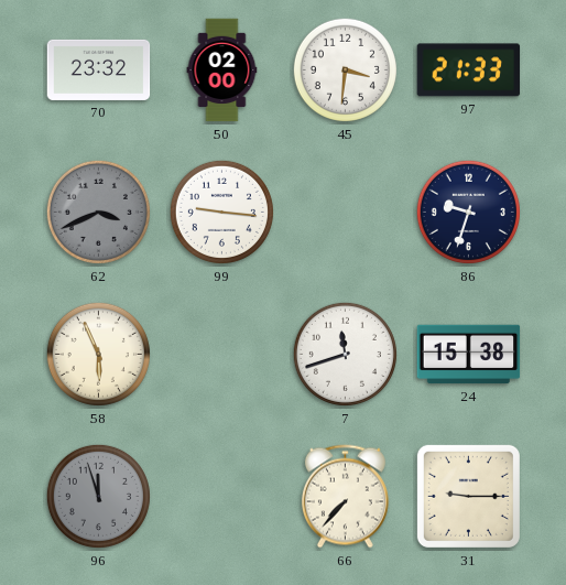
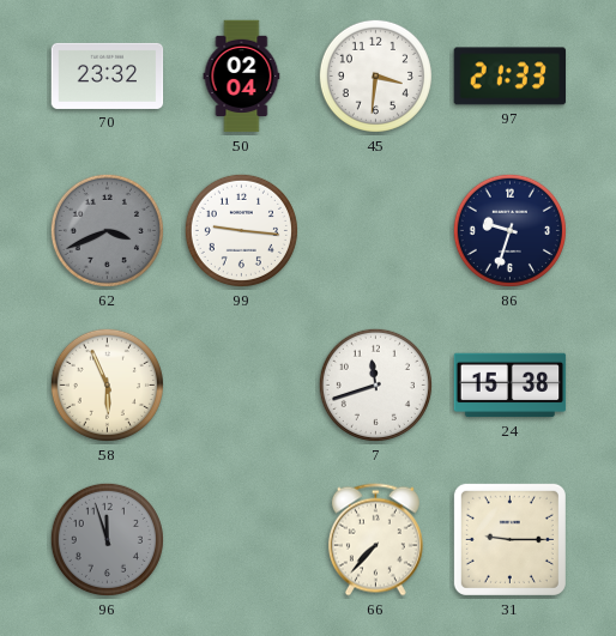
50: 02:00 -> 02:04
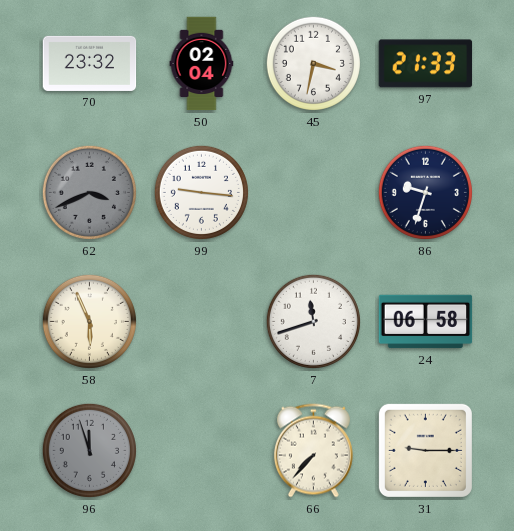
45: 3:31 -> 3:32
24: 15:38 -> 06:58
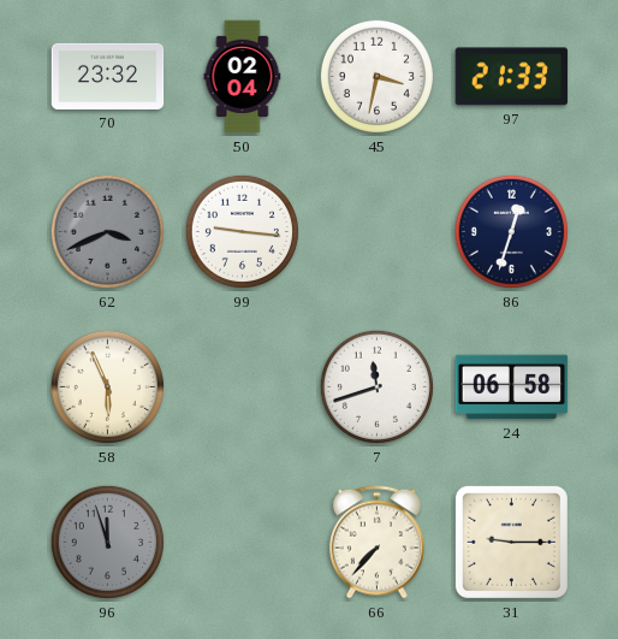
86: 9:33 -> 12:33
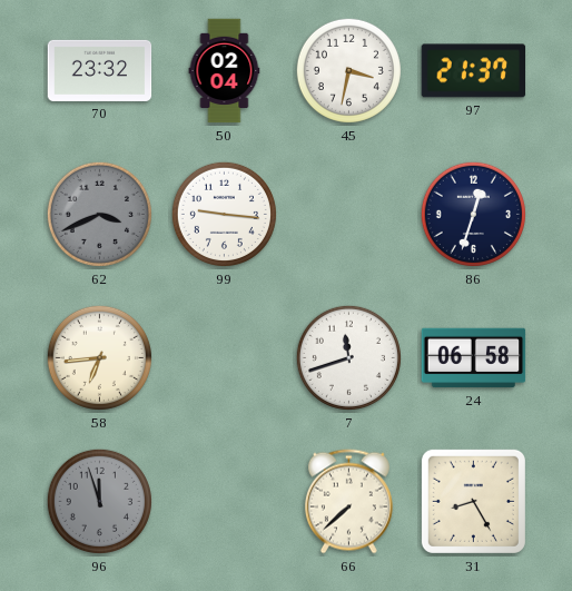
97: 21:33 -> 21:37
58: 5:56 -> 6:44
66: 7:37 -> 7:38
31: 9:15 -> 8:25
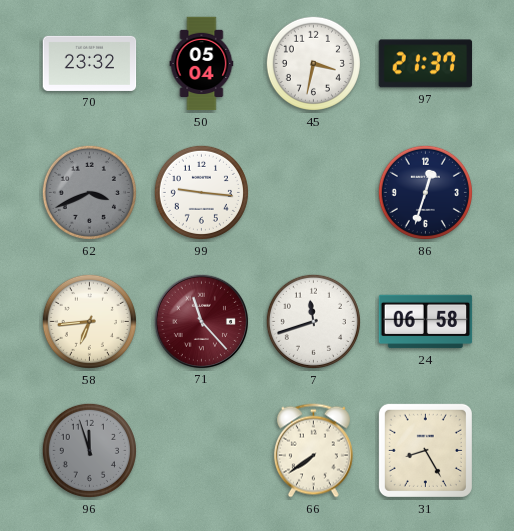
50: 02:04 -> 05:04
71: none -> 11:23
66: 7:38 -> 7:39
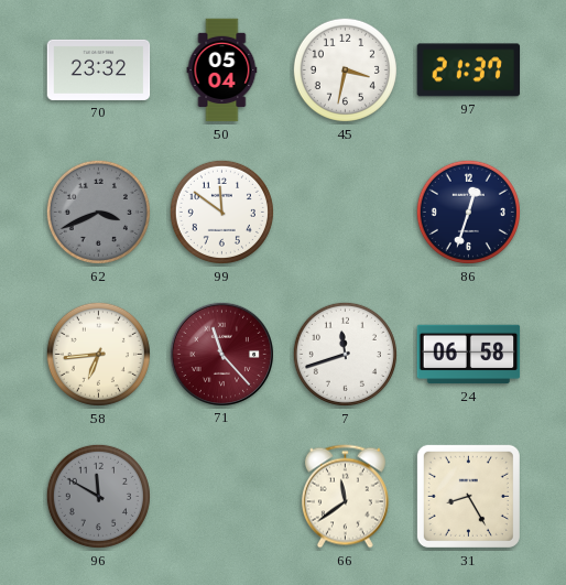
99: 9:16 -> 11:51
96: 11:57 -> 11:50
66: 7:39 -> 11:39
